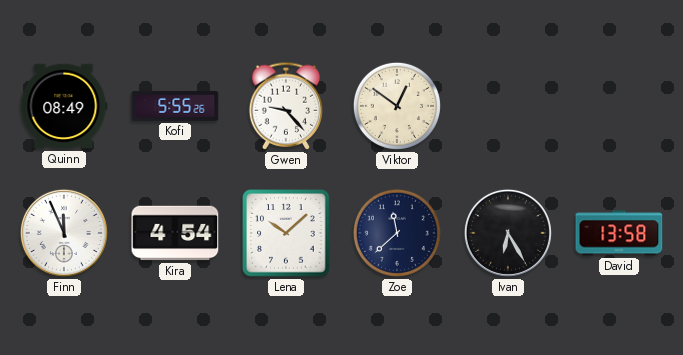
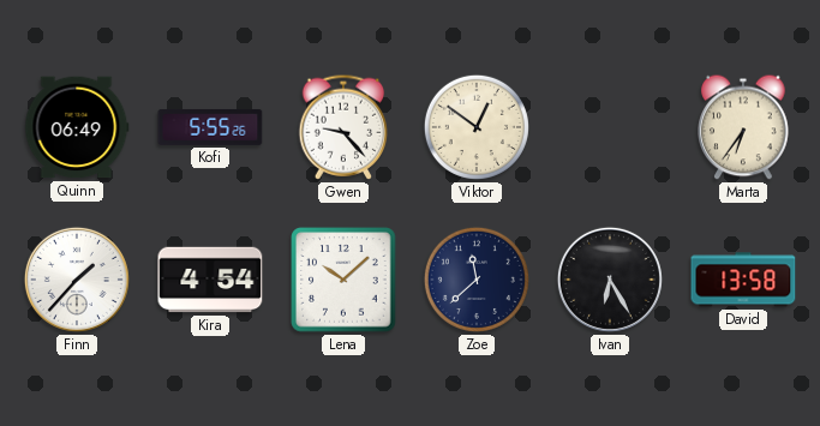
Quinn: 08:49 -> 06:49
Marta: none -> 6:36
Finn: 11:56 -> 1:37
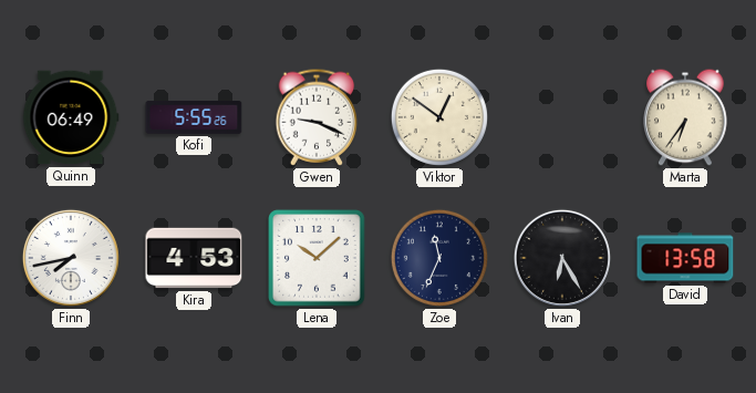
Gwen: 9:23 -> 9:19
Finn: 1:37 -> 7:43
Kira: 4:54 -> 4:53
Zoe: 11:38 -> 11:34
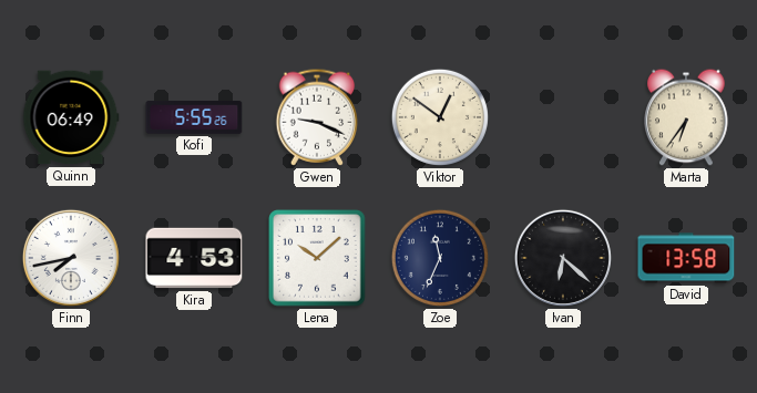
Ivan: 6:25 -> 6:22
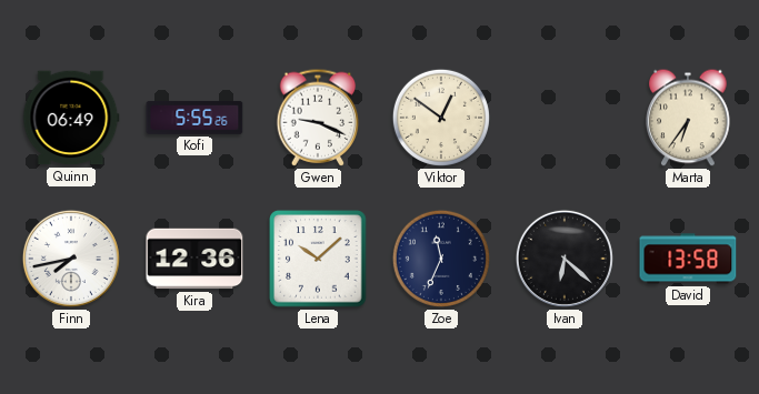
Kira: 4:53 -> 12:36
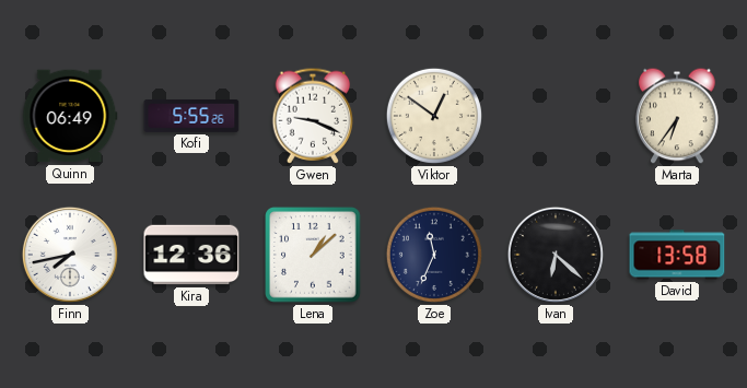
Lena: 10:08 -> 1:08
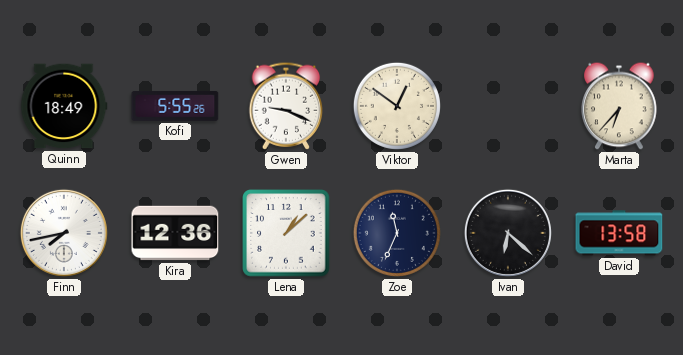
Quinn: 06:49 -> 18:49
Marta: 6:36 -> 6:37
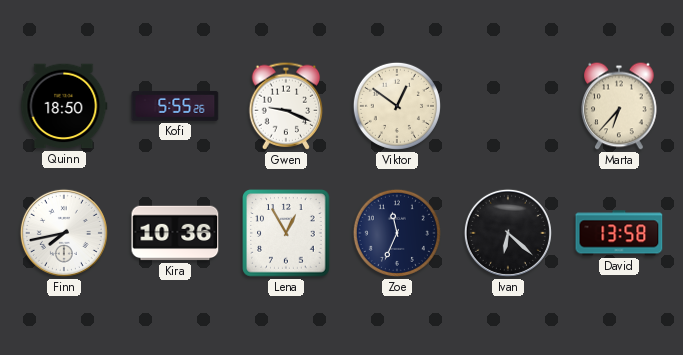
Quinn: 18:49 -> 18:50
Kira: 12:36 -> 10:36
Lena: 1:08 -> 12:55
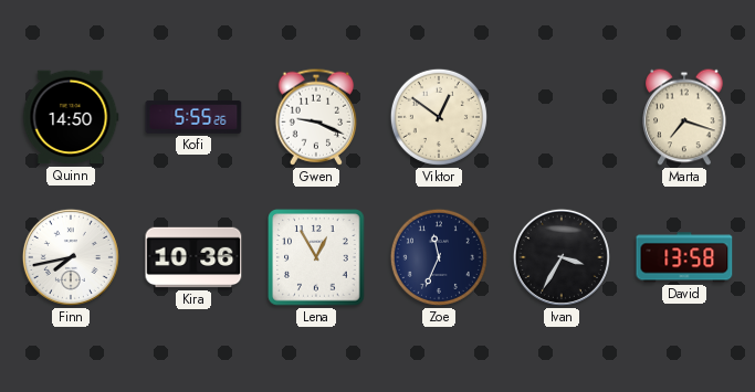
Quinn: 18:50 -> 14:50
Marta: 6:37 -> 7:18
Ivan: 6:22 -> 3:35
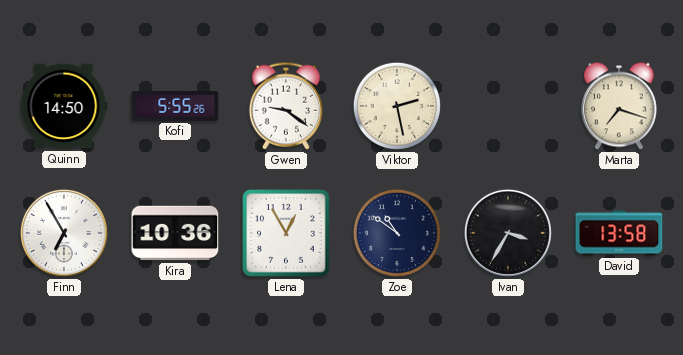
Gwen: 9:19 -> 9:21
Viktor: 12:51 -> 2:28
Finn: 7:43 -> 6:55
Zoe: 11:34 -> 10:51
